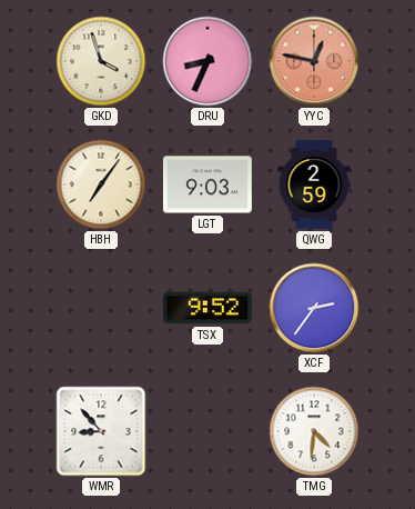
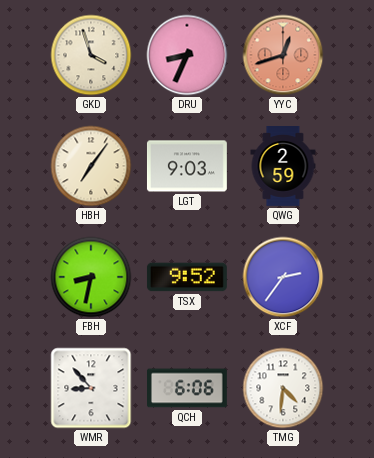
YYC: 12:47 -> 12:42
FBH: none -> 8:32
QCH: none -> 6:06
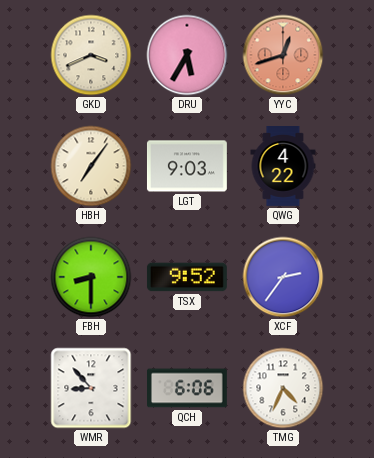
GKD: 3:57 -> 3:41
DRU: 8:34 -> 5:35
QWG: 2:59 -> 4:22
FBH: 8:32 -> 8:30
TMG: 4:31 -> 4:34
